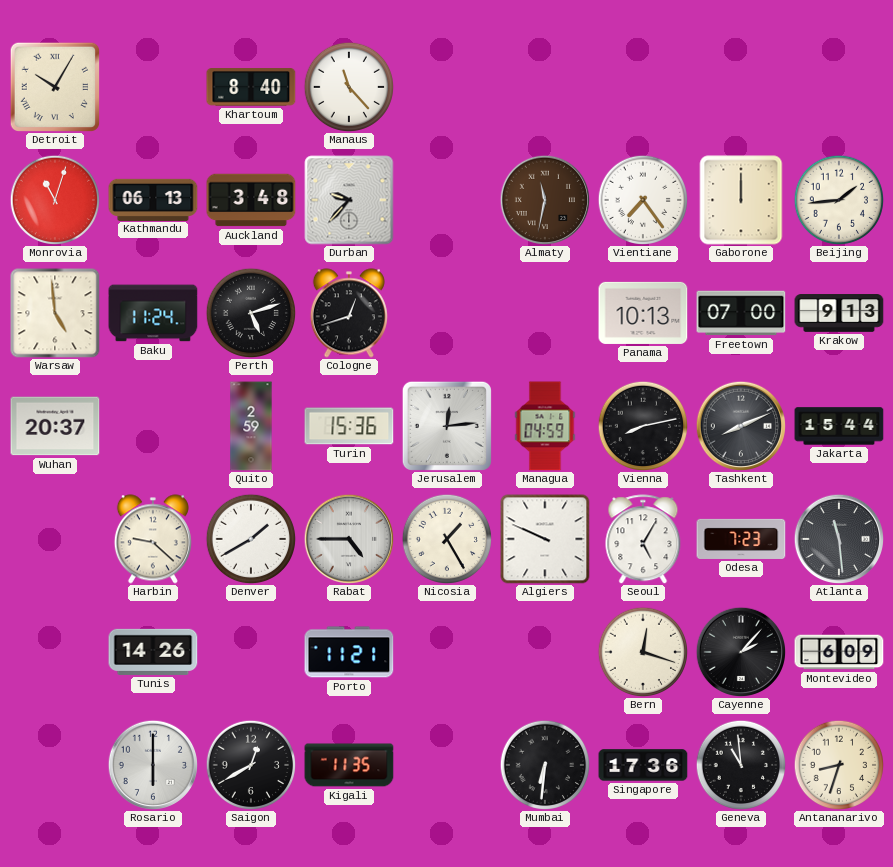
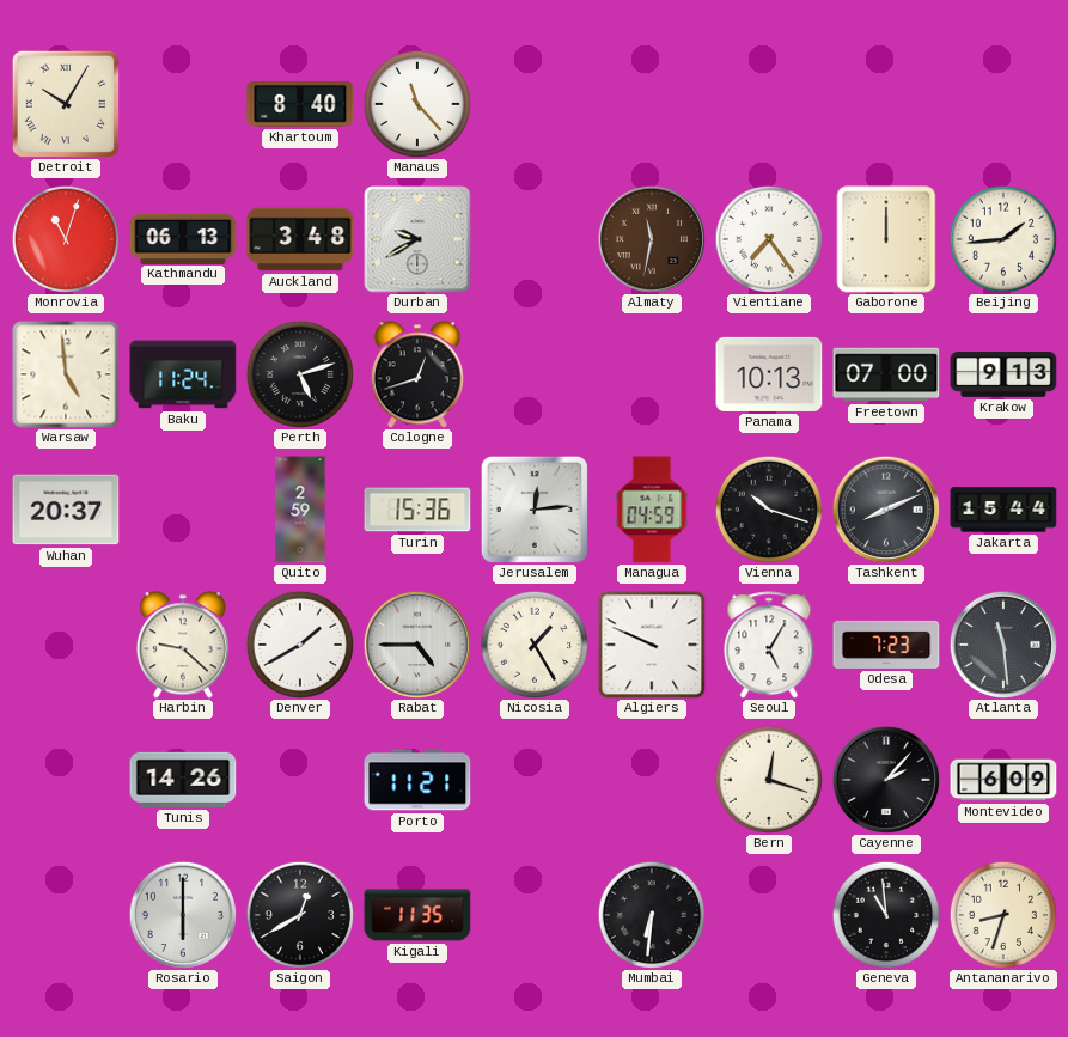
Durban: 9:37 -> 9:40
Vienna: 8:13 -> 10:18
Singapore: 17:36 -> none
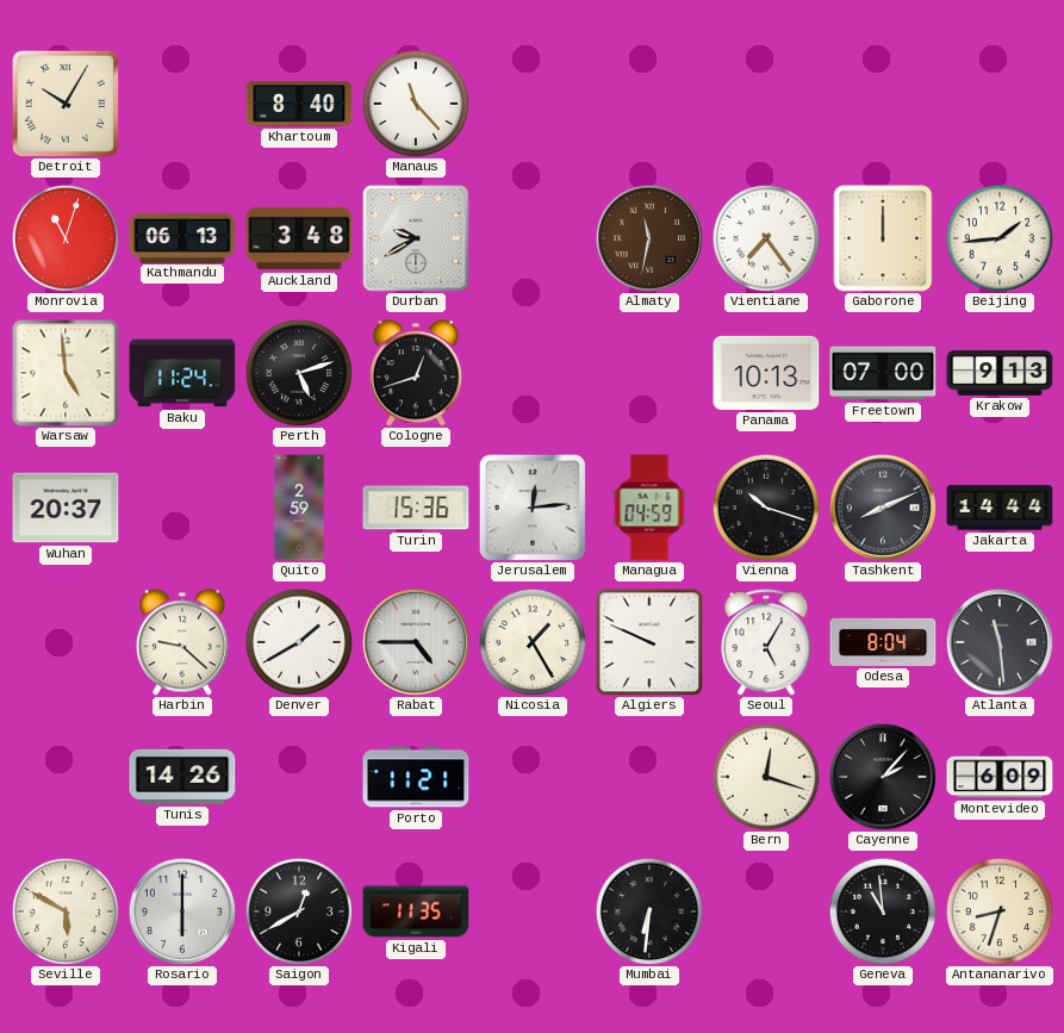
Jakarta: 15:44 -> 14:44
Odesa: 7:23 -> 8:04
Seville: none -> 5:50
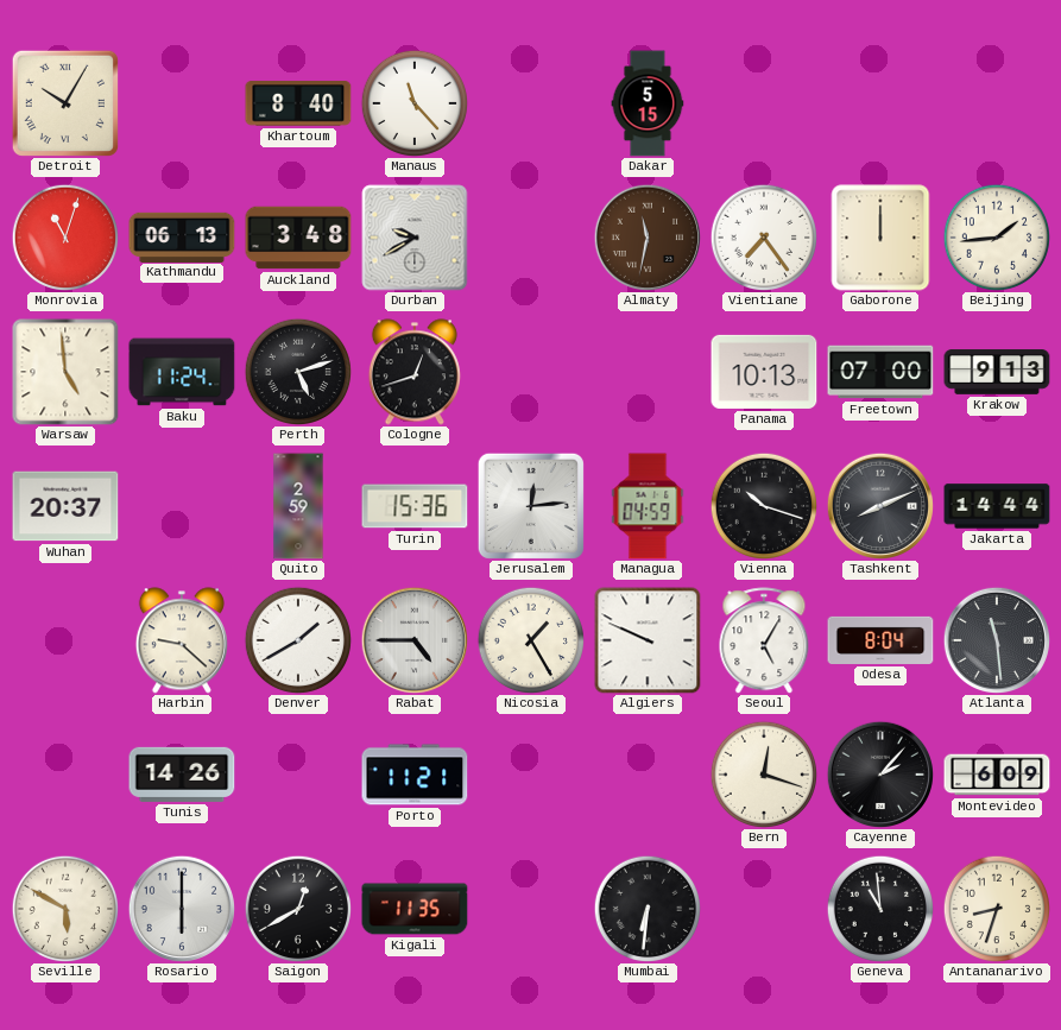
Dakar: none -> 5:15
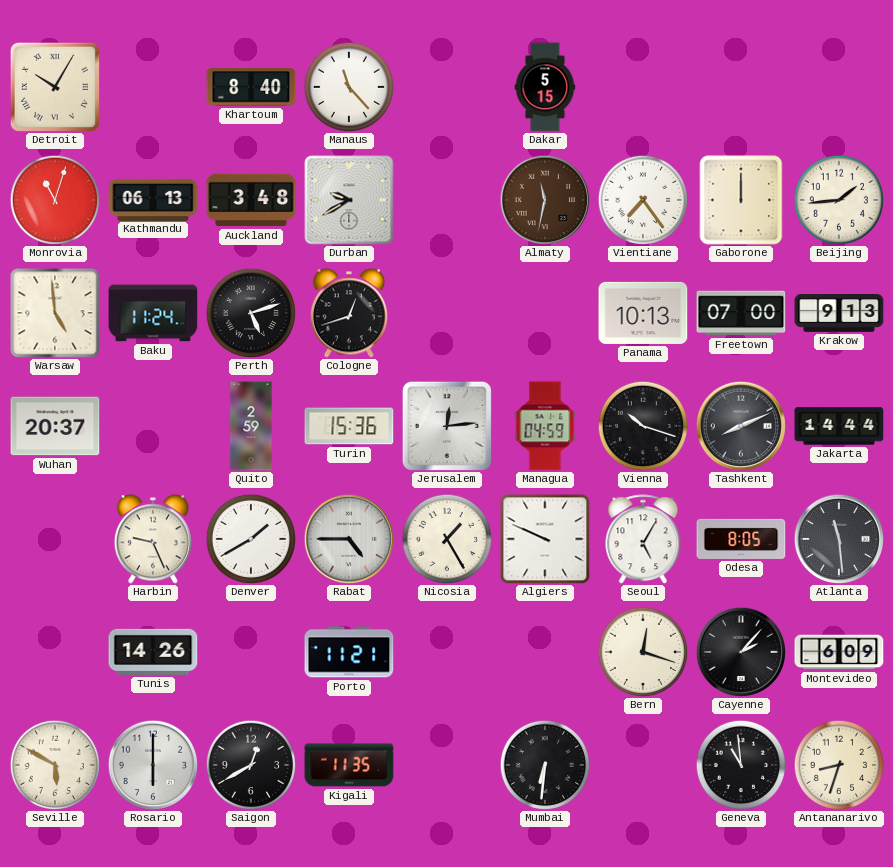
Harbin: 9:22 -> 9:26
Odesa: 8:04 -> 8:05
